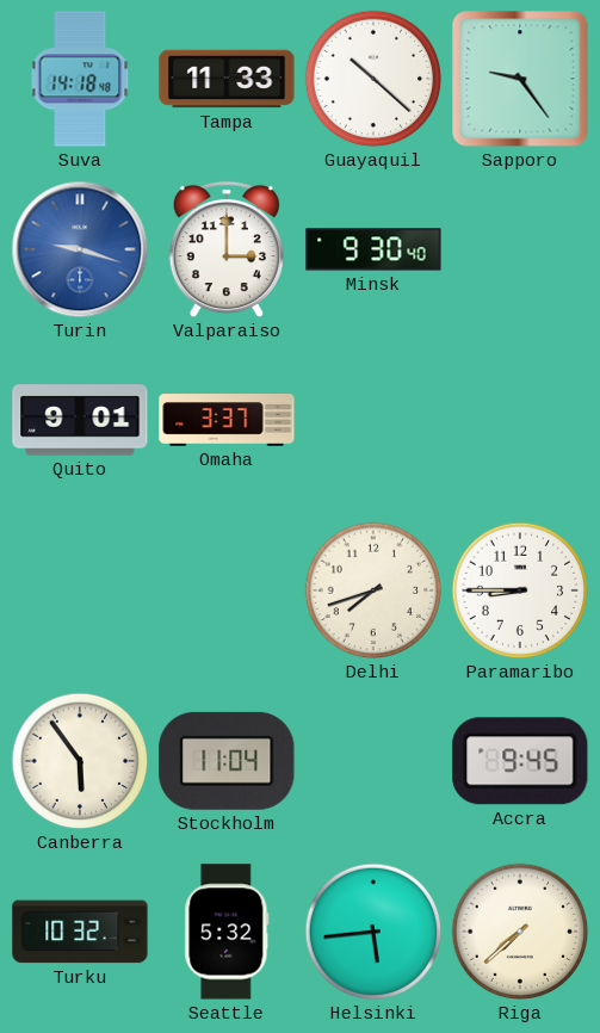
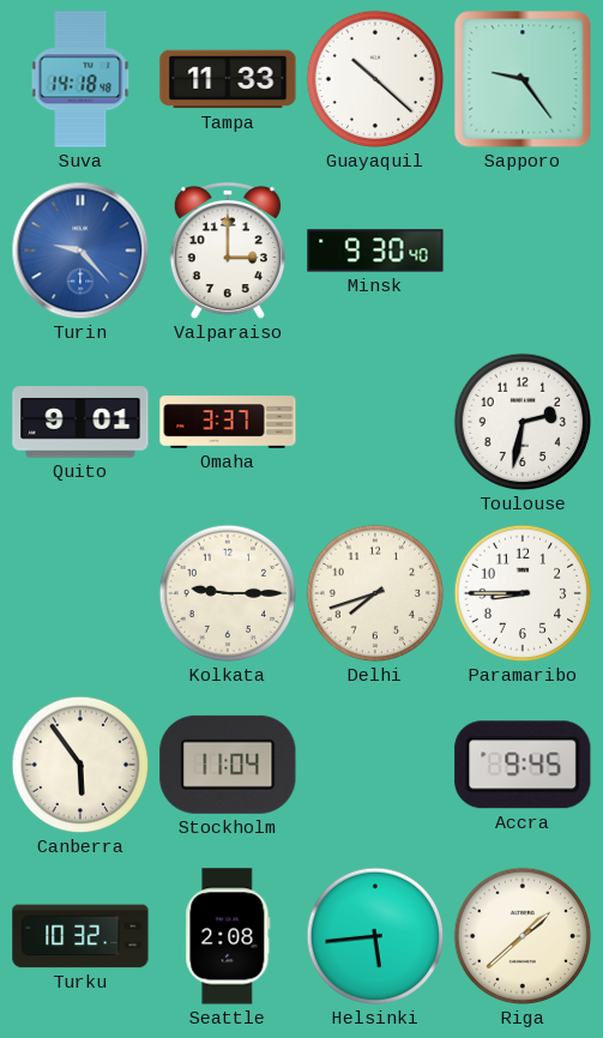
Turin: 9:18 -> 9:23
Toulouse: none -> 2:32
Kolkata: none -> 9:15
Seattle: 5:32 -> 2:08
Riga: 7:38 -> 1:38
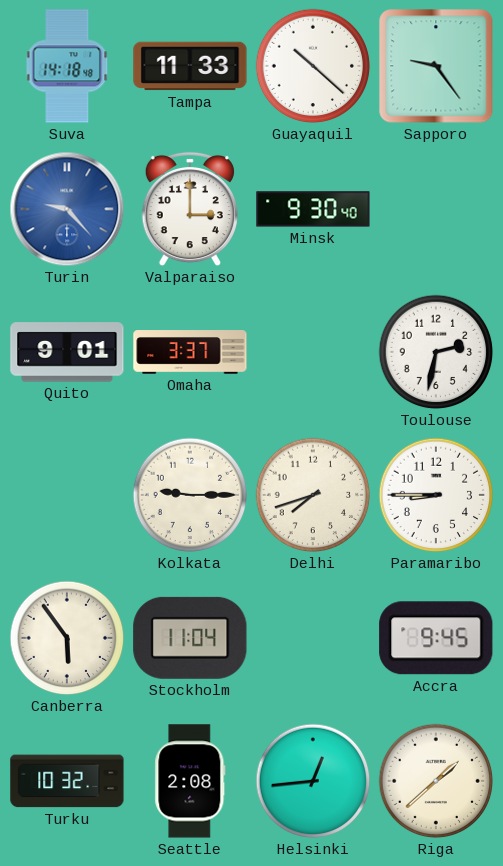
Helsinki: 5:44 -> 12:44
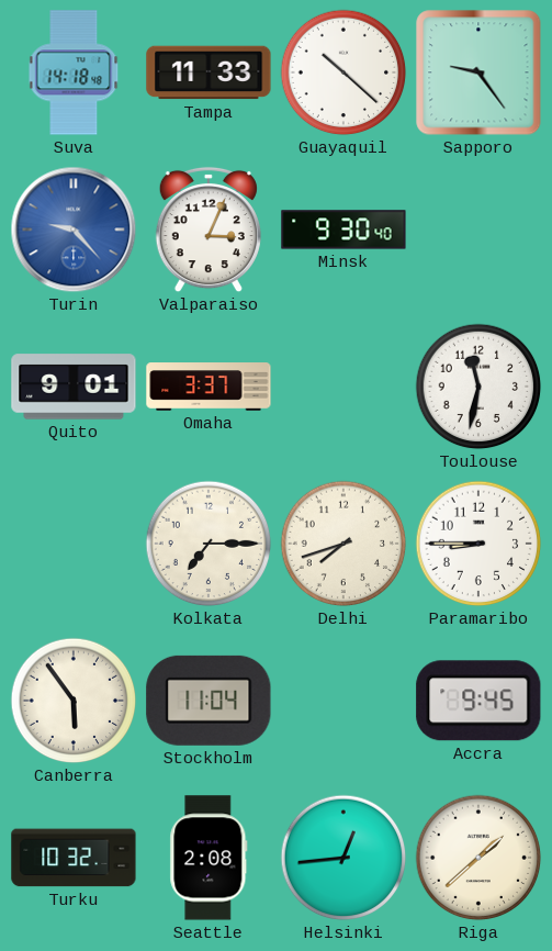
Valparaiso: 3:00 -> 3:04
Toulouse: 2:32 -> 11:32
Kolkata: 9:15 -> 7:15
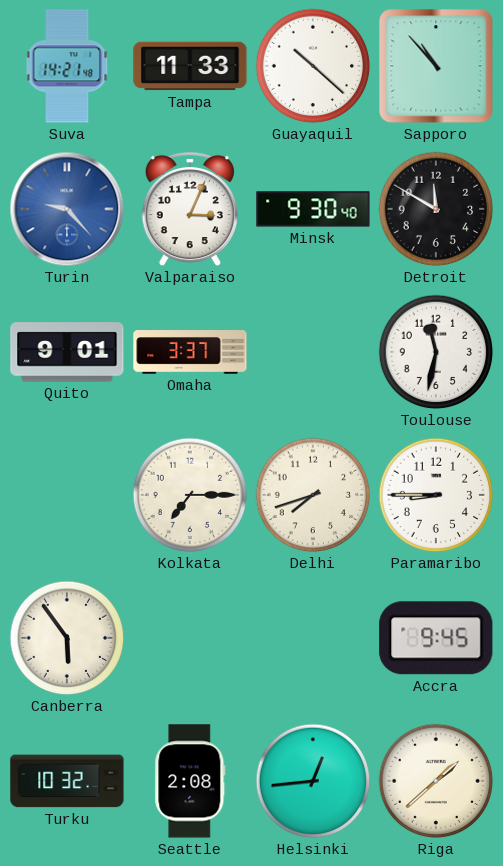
Suva: 14:18 -> 14:21
Sapporo: 9:24 -> 10:53
Detroit: none -> 11:50
Stockholm: 11:04 -> none
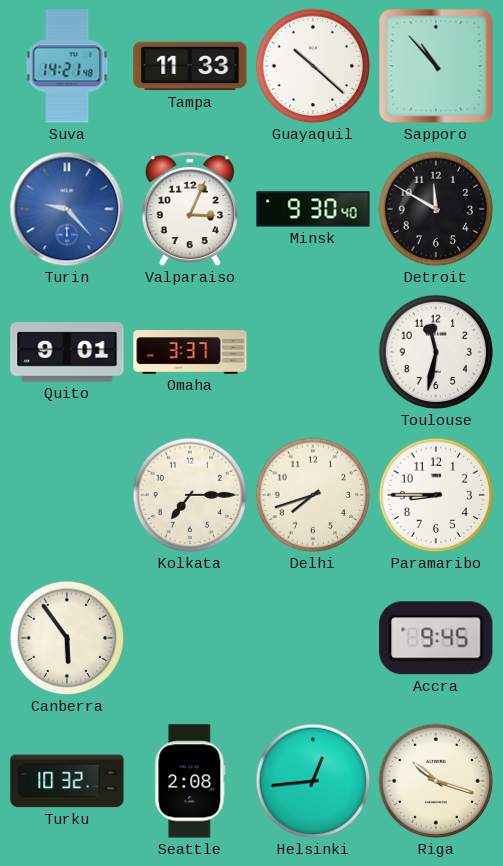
Riga: 1:38 -> 10:18
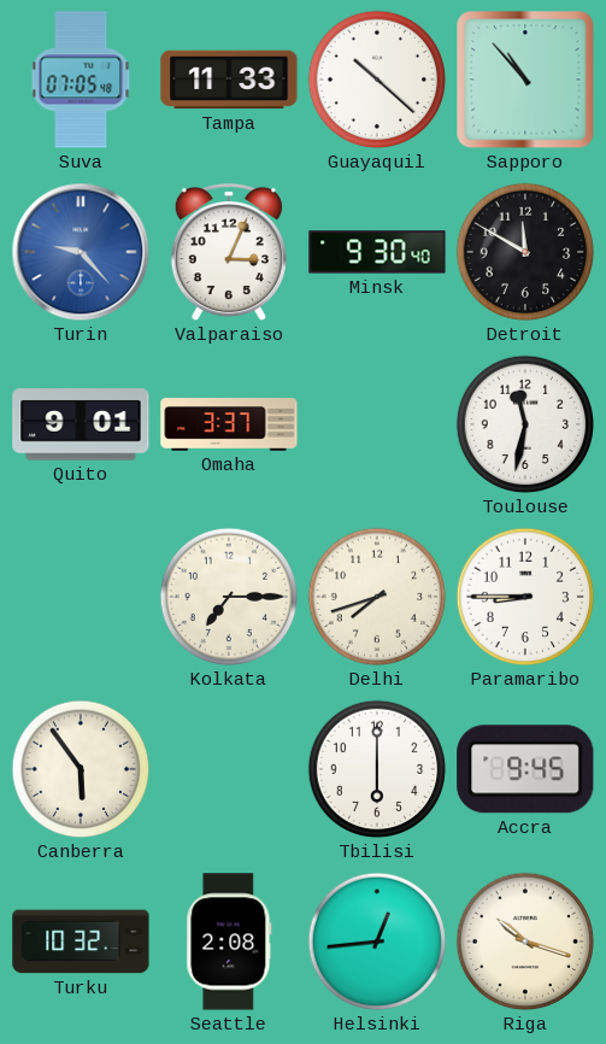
Suva: 14:21 -> 07:05
Tbilisi: none -> 6:00
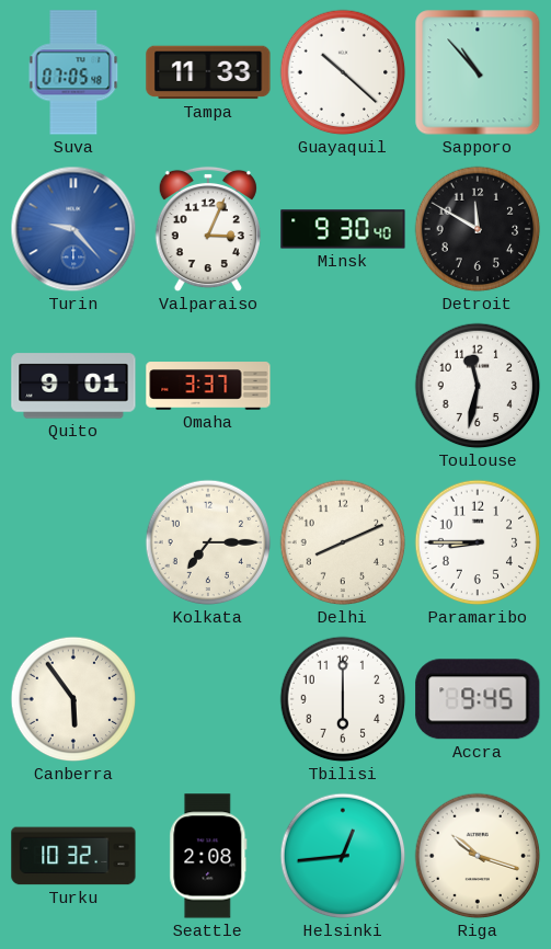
Delhi: 7:42 -> 8:11
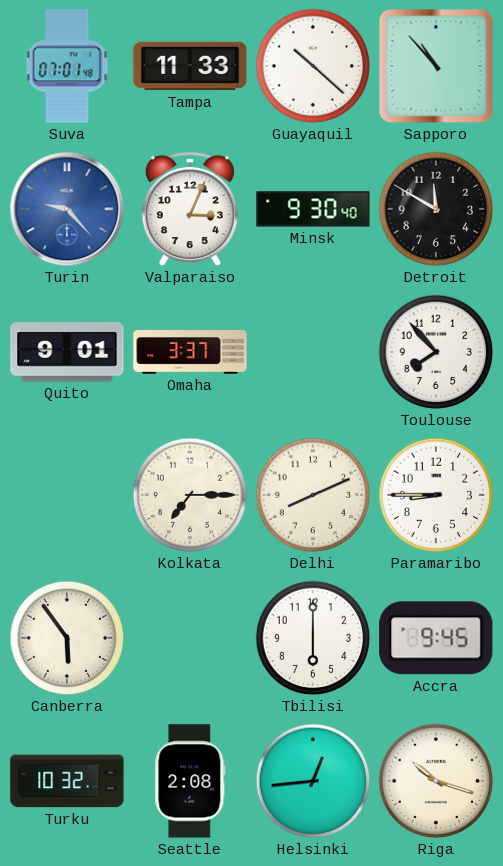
Suva: 07:05 -> 07:01
Toulouse: 11:32 -> 7:53
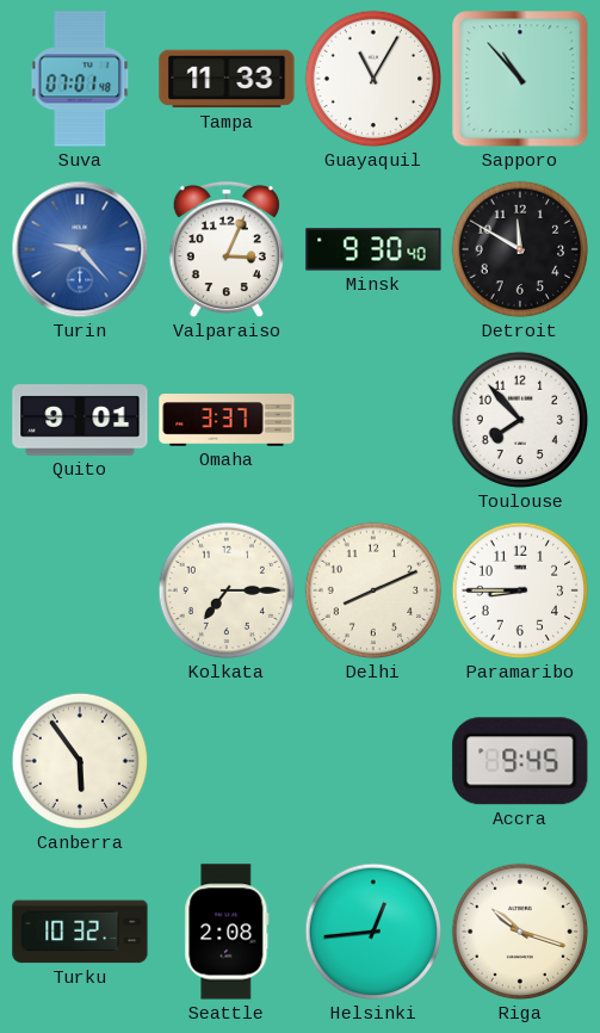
Guayaquil: 10:22 -> 11:05
Tbilisi: 6:00 -> none
